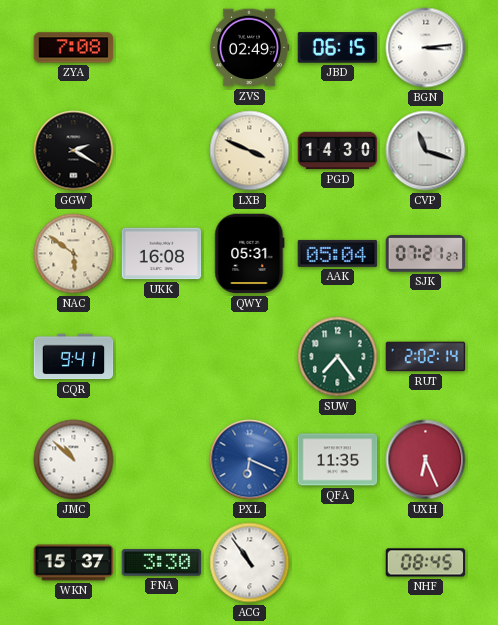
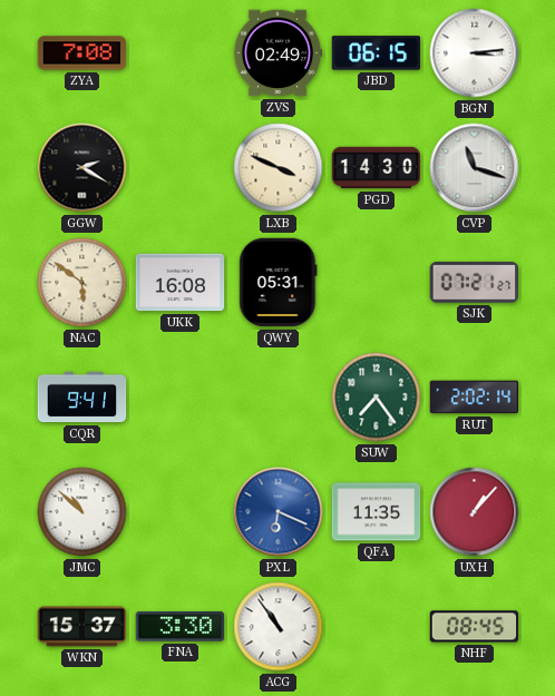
AAK: 05:04 -> none
UXH: 6:26 -> 1:07
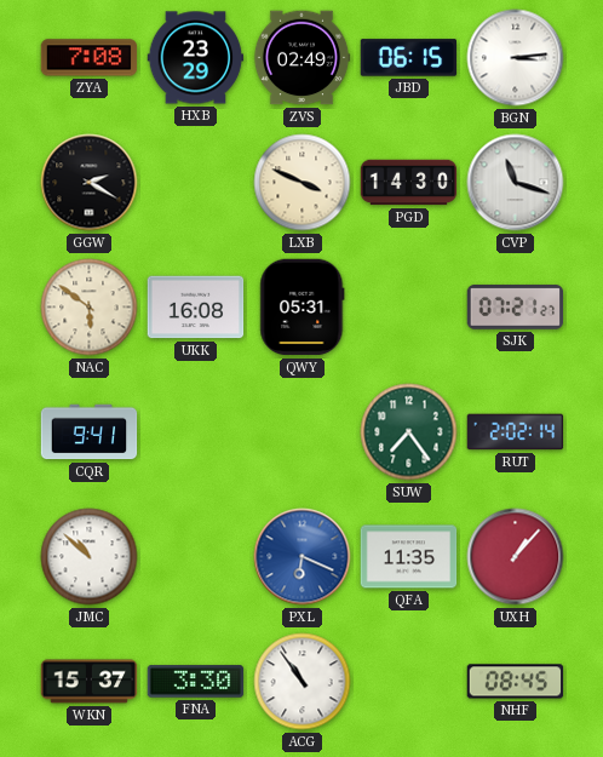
HXB: none -> 23:29
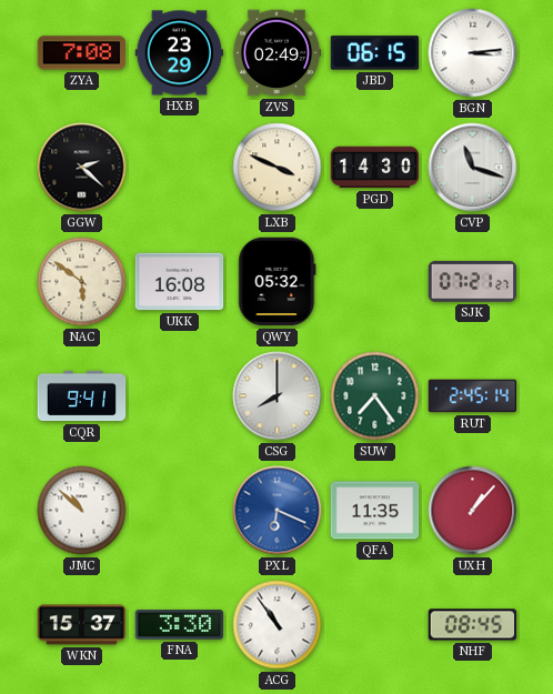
GGW: 2:20 -> 2:22
QWY: 05:31 -> 05:32
CSG: none -> 8:00
RUT: 2:02 -> 2:45
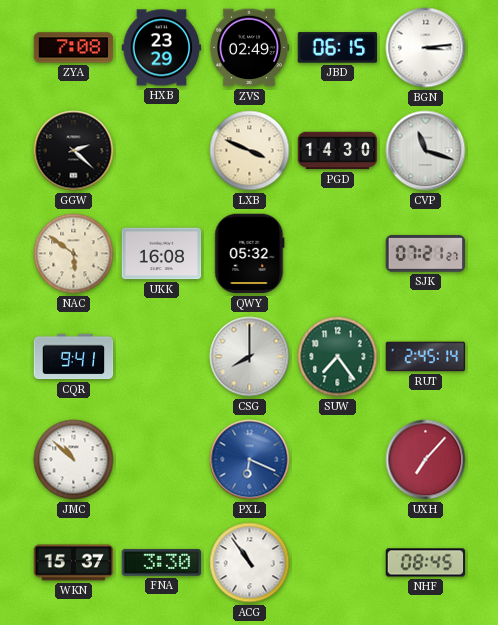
QFA: 11:35 -> none
UXH: 1:07 -> 7:07
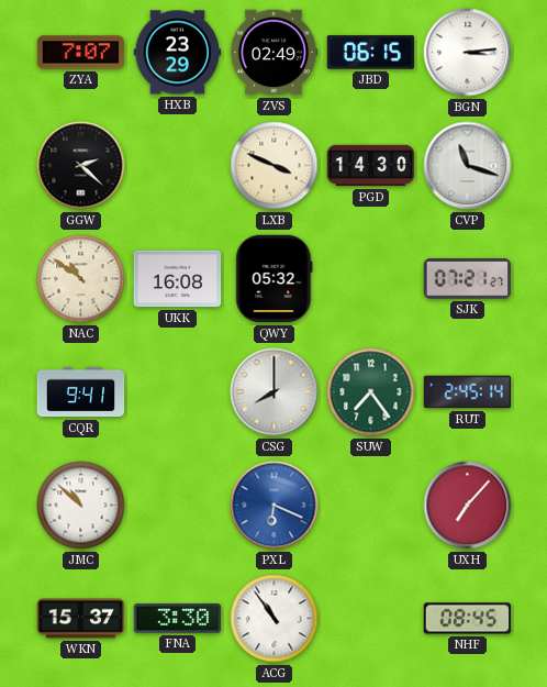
ZYA: 7:08 -> 7:07
NAC: 5:51 -> 10:51
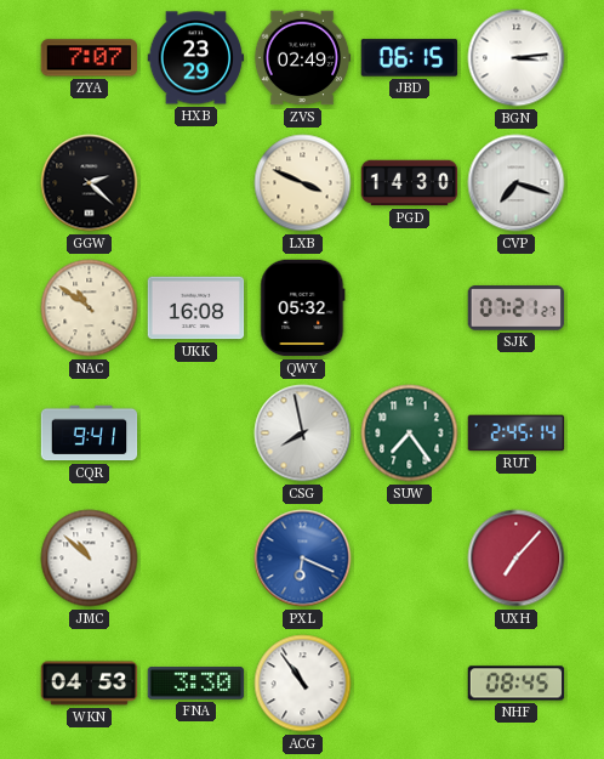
CVP: 11:18 -> 7:18
CSG: 8:00 -> 7:58
WKN: 15:37 -> 04:53
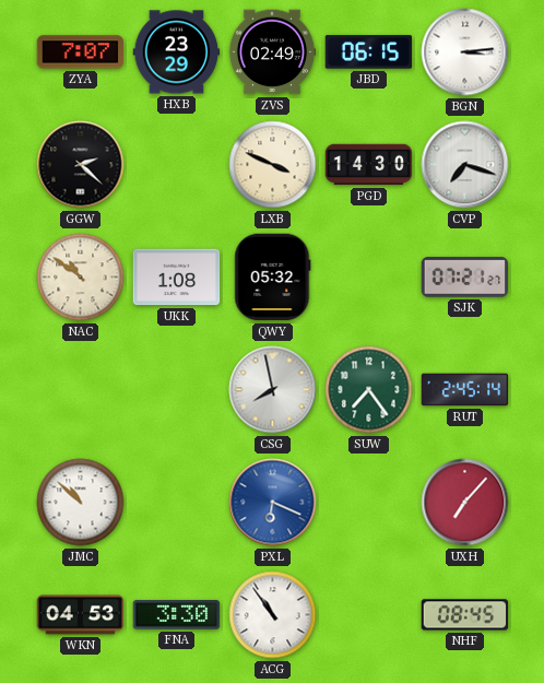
UKK: 16:08 -> 1:08
CQR: 9:41 -> none
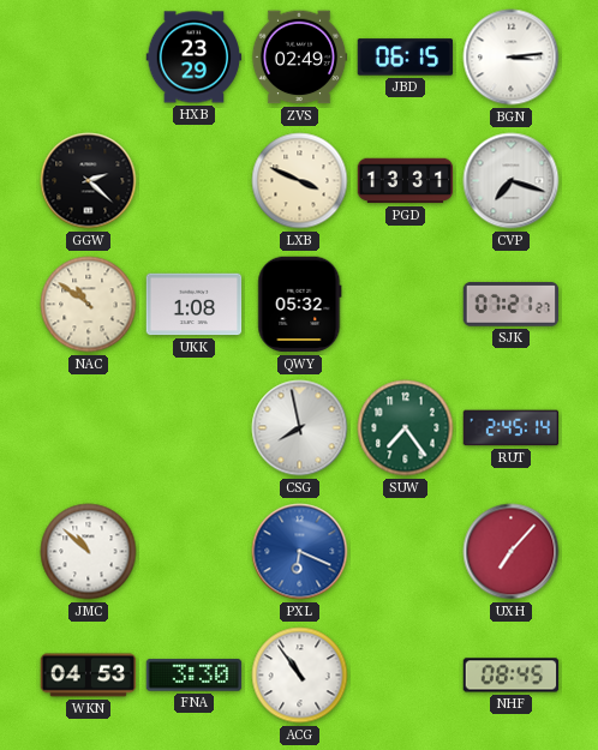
ZYA: 7:07 -> none
PGD: 14:30 -> 13:31
